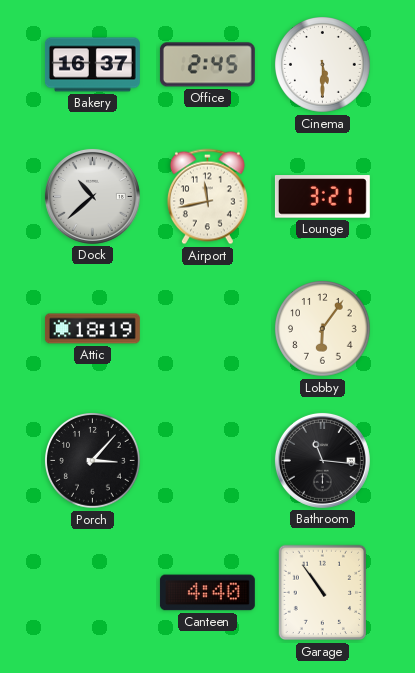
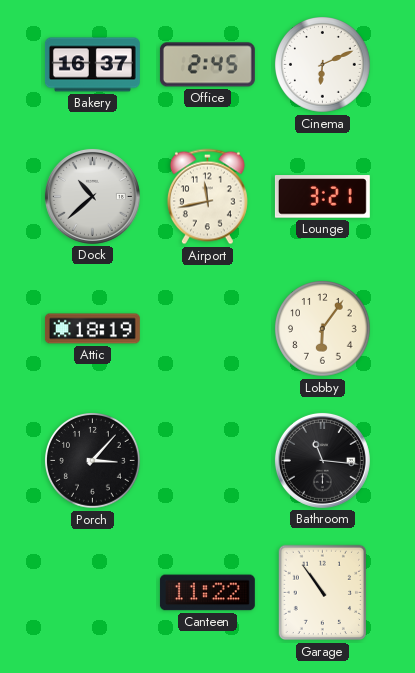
Cinema: 5:30 -> 6:11
Canteen: 4:40 -> 11:22
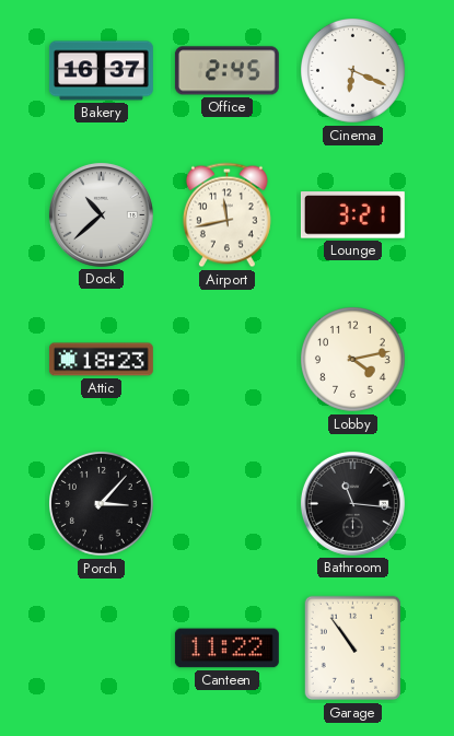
Cinema: 6:11 -> 6:19
Attic: 18:19 -> 18:23
Lobby: 6:06 -> 4:13
